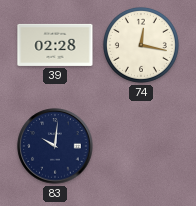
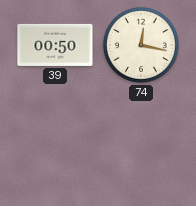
39: 02:28 -> 00:50
83: 10:01 -> none
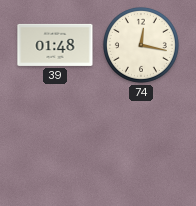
39: 00:50 -> 01:48
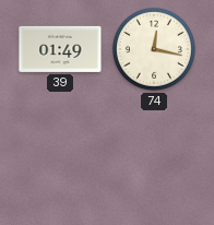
39: 01:48 -> 01:49
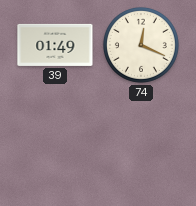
74: 12:17 -> 12:19
